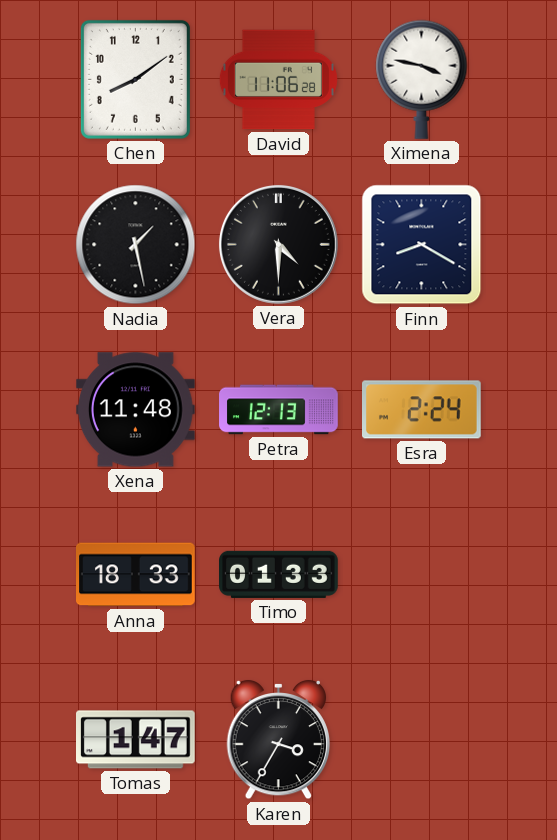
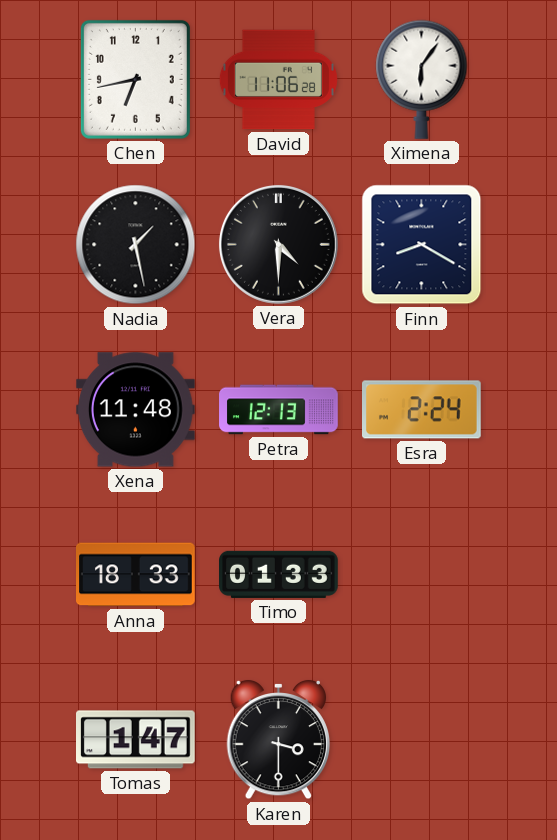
Chen: 8:09 -> 6:43
Ximena: 3:47 -> 6:06
Karen: 3:35 -> 3:30
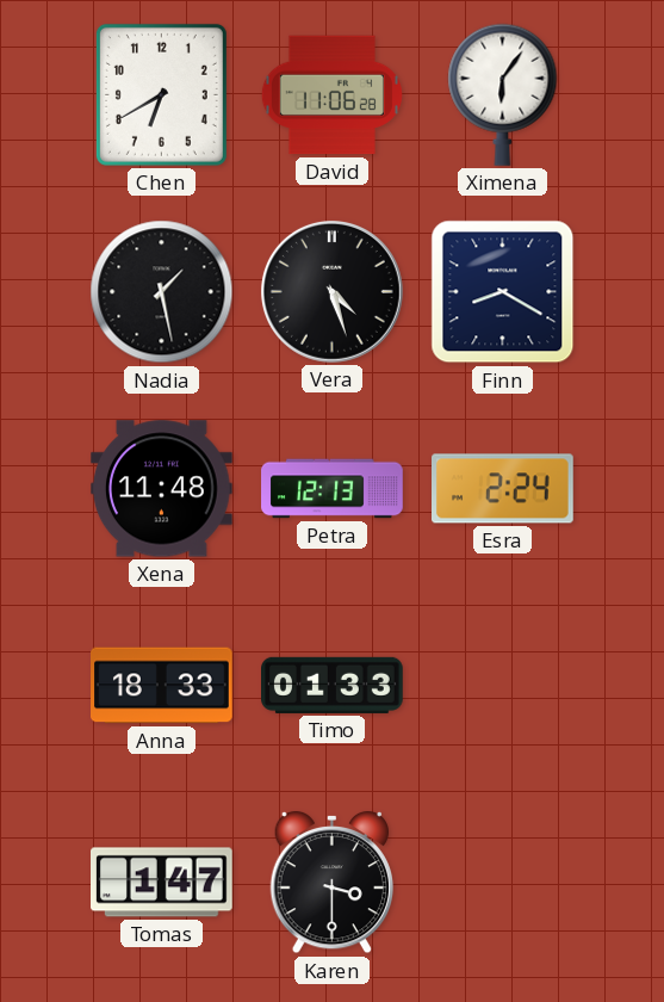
Chen: 6:43 -> 6:40
Vera: 4:30 -> 4:27
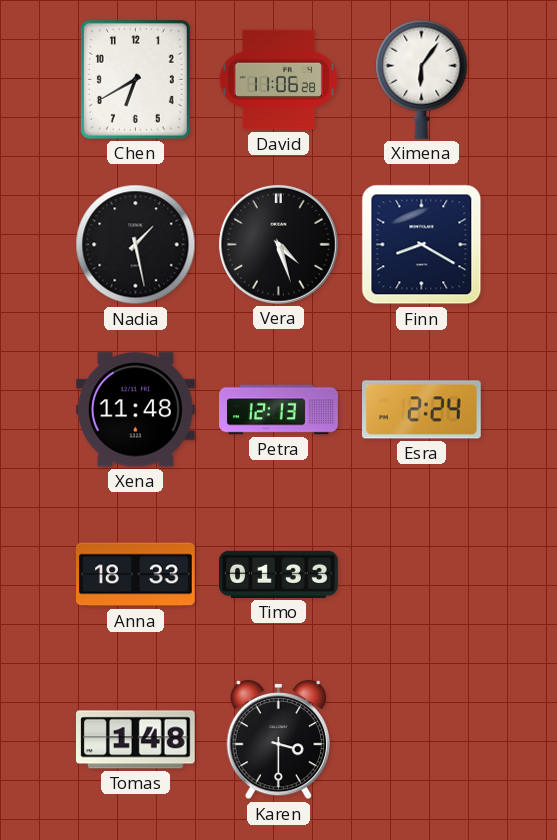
Tomas: 1:47 -> 1:48
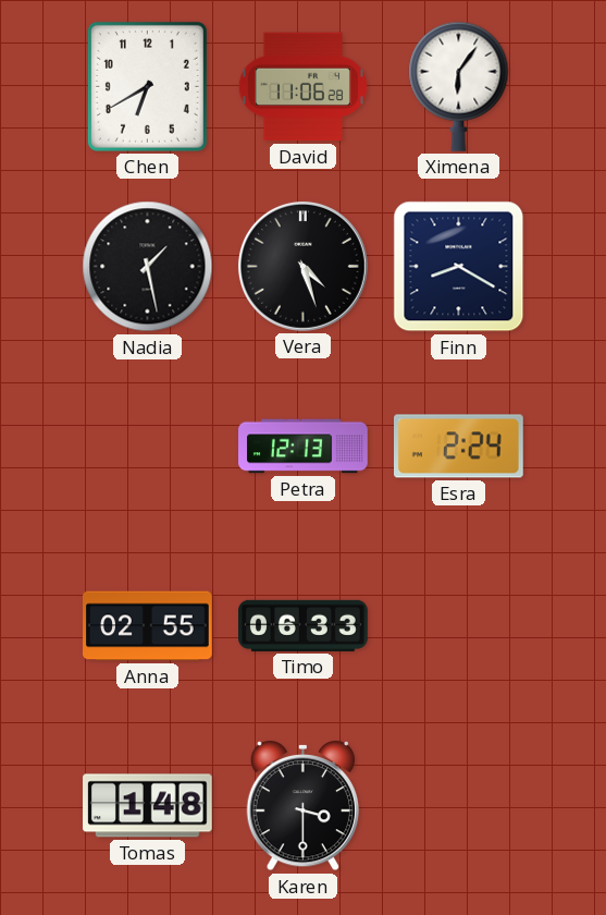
Xena: 11:48 -> none
Anna: 18:33 -> 02:55
Timo: 01:33 -> 06:33
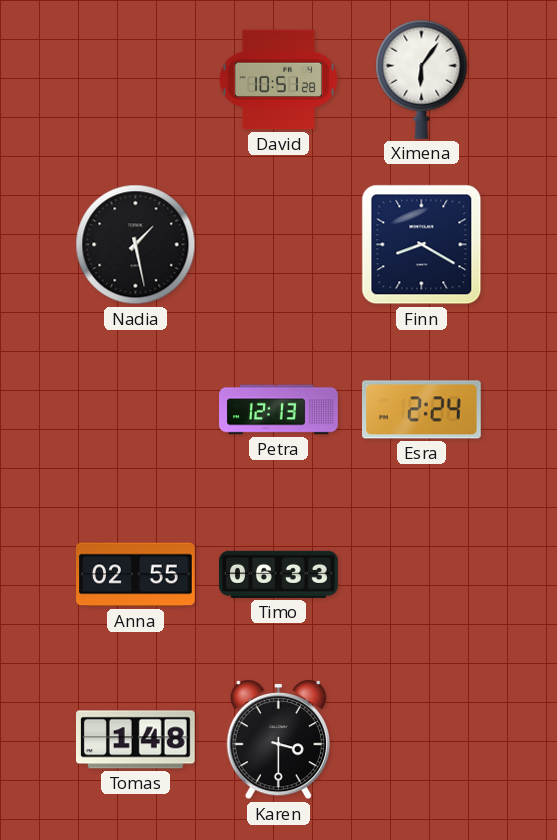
Chen: 6:40 -> none
David: 11:06 -> 10:51
Vera: 4:27 -> none
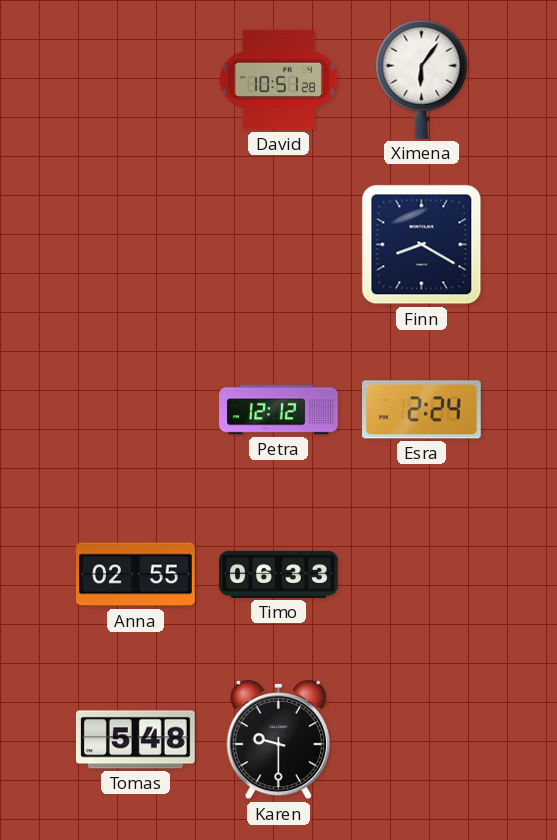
Nadia: 1:28 -> none
Petra: 12:13 -> 12:12
Tomas: 1:48 -> 5:48
Karen: 3:30 -> 9:30
